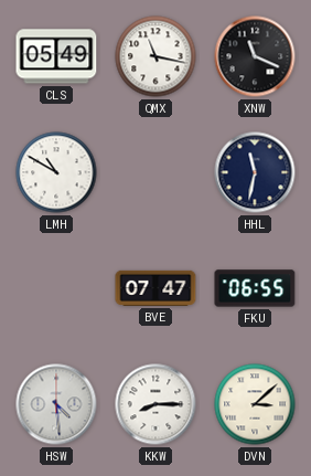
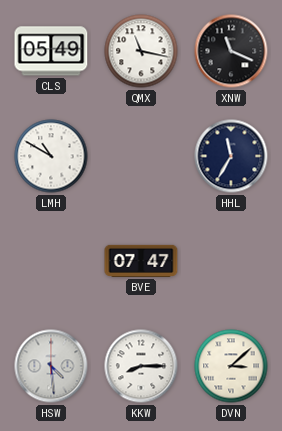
HHL: 11:32 -> 11:35
FKU: 06:55 -> none
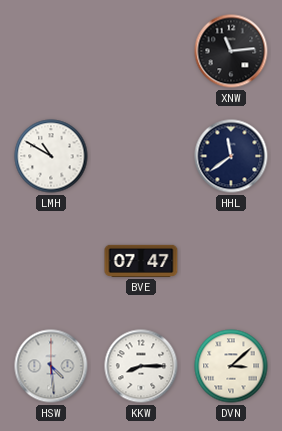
CLS: 05:49 -> none
QMX: 11:17 -> none
XNW: 11:19 -> 11:14
HHL: 11:35 -> 11:39
